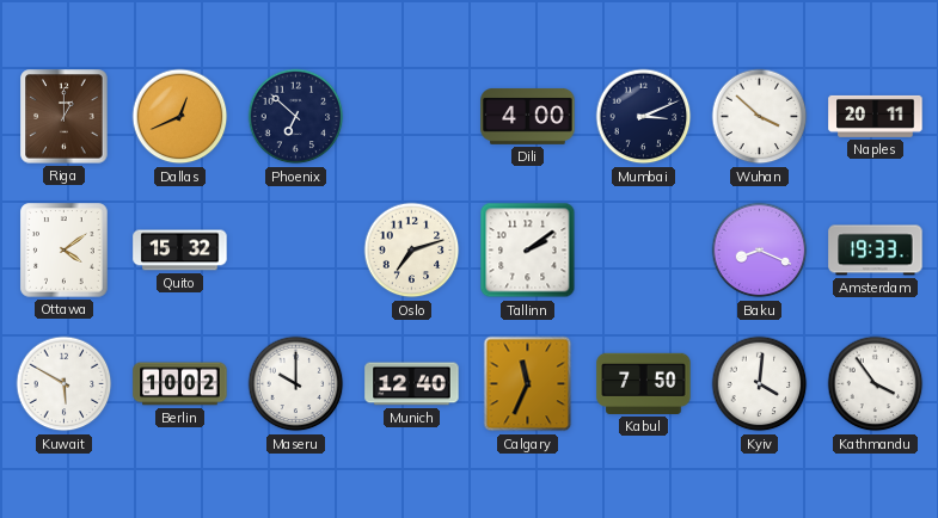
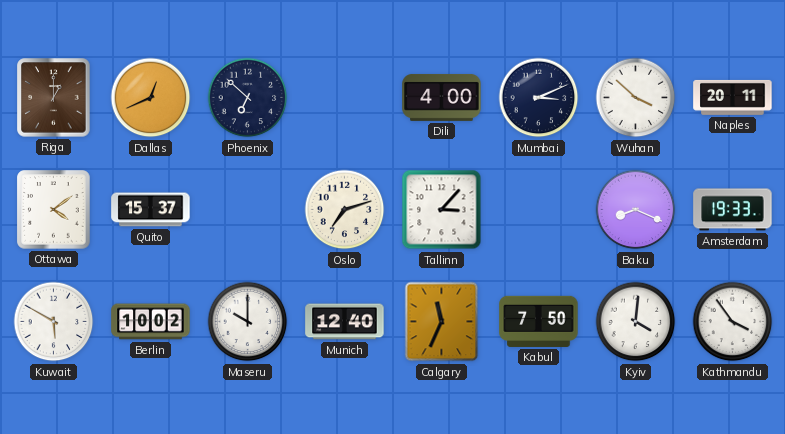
Quito: 15:32 -> 15:37
Tallinn: 2:09 -> 3:07
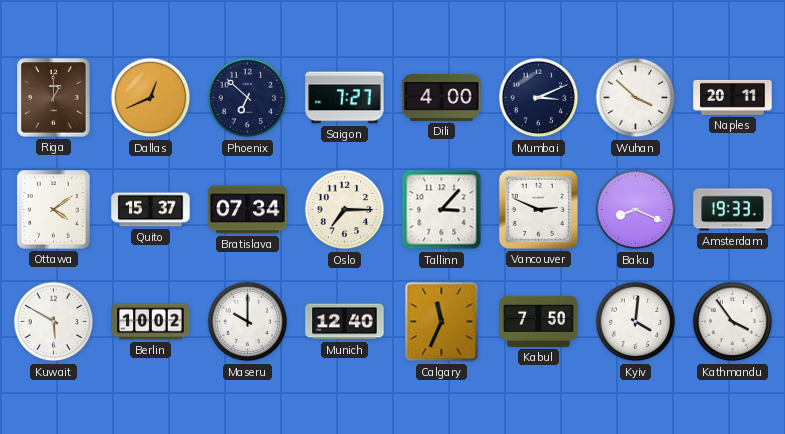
Saigon: none -> 7:27
Bratislava: none -> 07:34
Oslo: 7:12 -> 7:15
Vancouver: none -> 2:49
